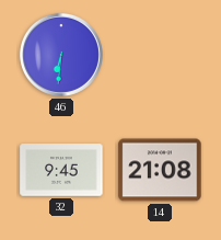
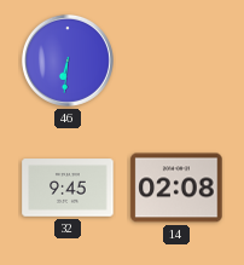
14: 21:08 -> 02:08
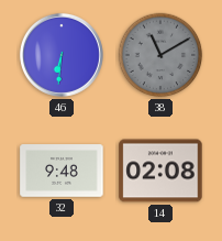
38: none -> 11:10
32: 9:45 -> 9:48
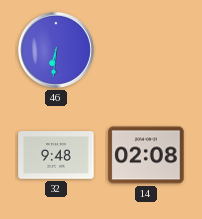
38: 11:10 -> none
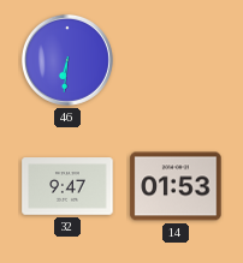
32: 9:48 -> 9:47
14: 02:08 -> 01:53
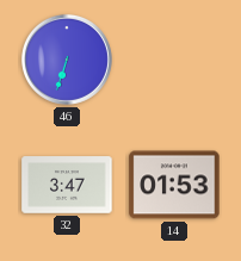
46: 6:31 -> 6:33
32: 9:47 -> 3:47
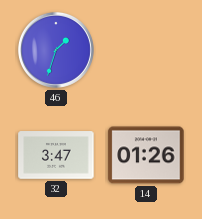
46: 6:33 -> 1:33
14: 01:53 -> 01:26
